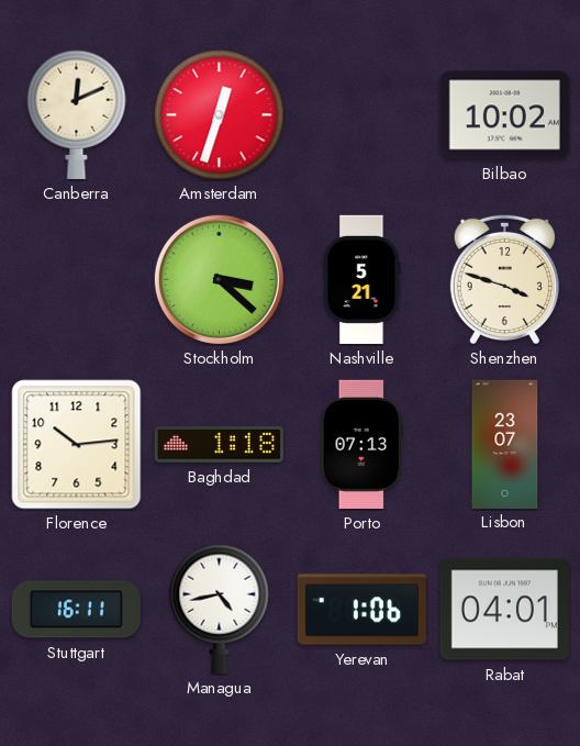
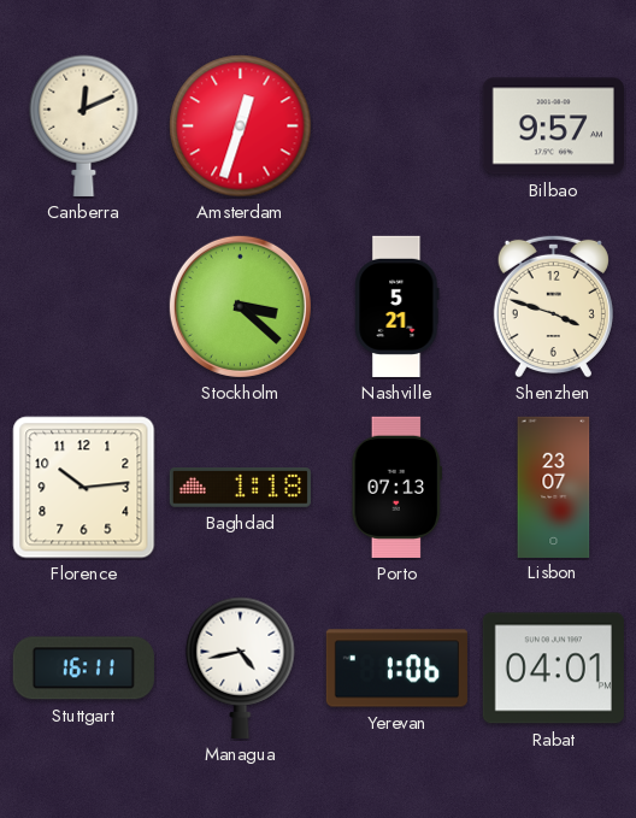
Bilbao: 10:02 -> 9:57
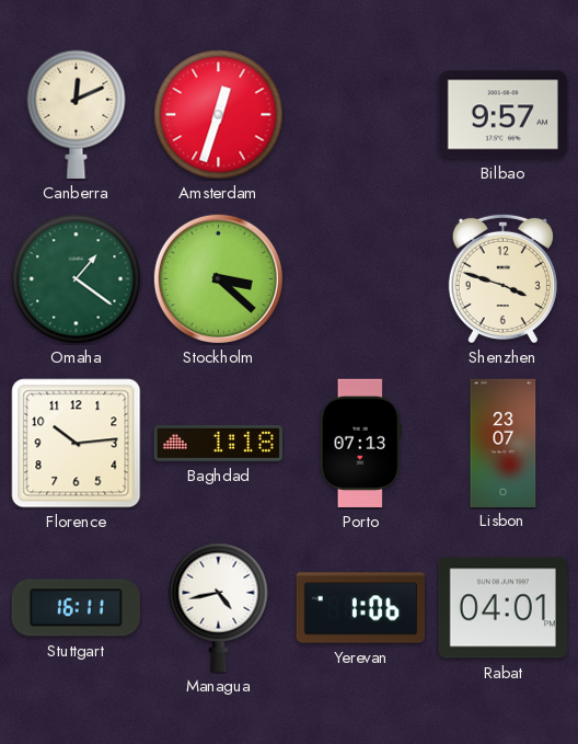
Omaha: none -> 1:21
Nashville: 5:21 -> none
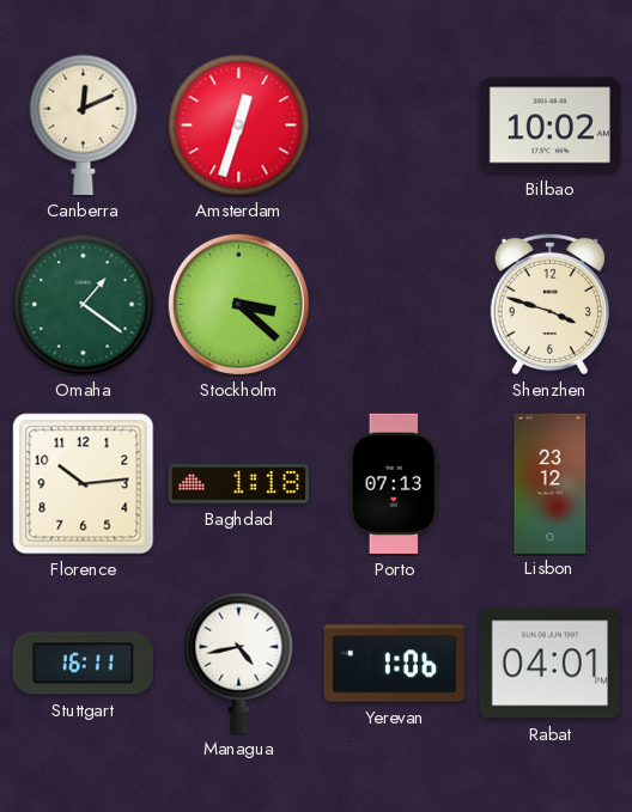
Bilbao: 9:57 -> 10:02
Lisbon: 23:07 -> 23:12
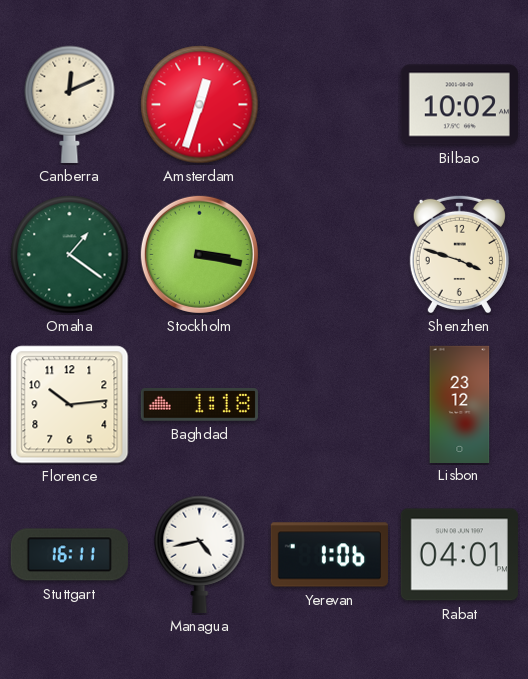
Stockholm: 3:22 -> 3:17
Porto: 07:13 -> none
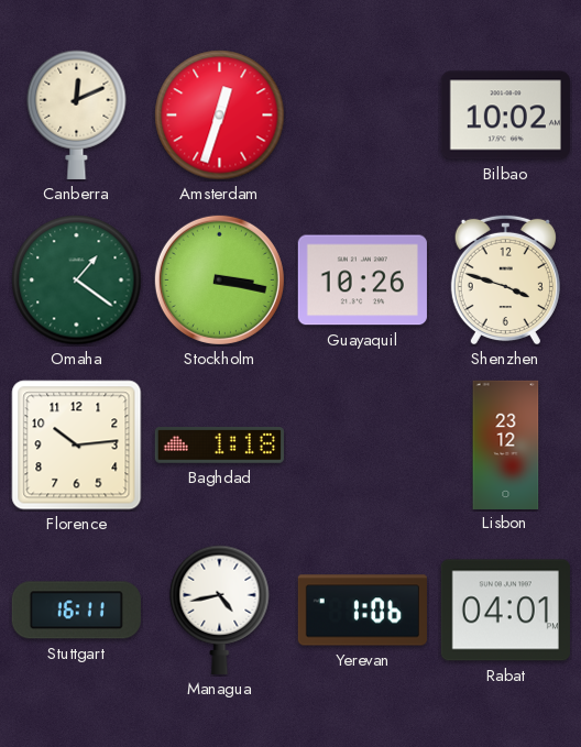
Guayaquil: none -> 10:26
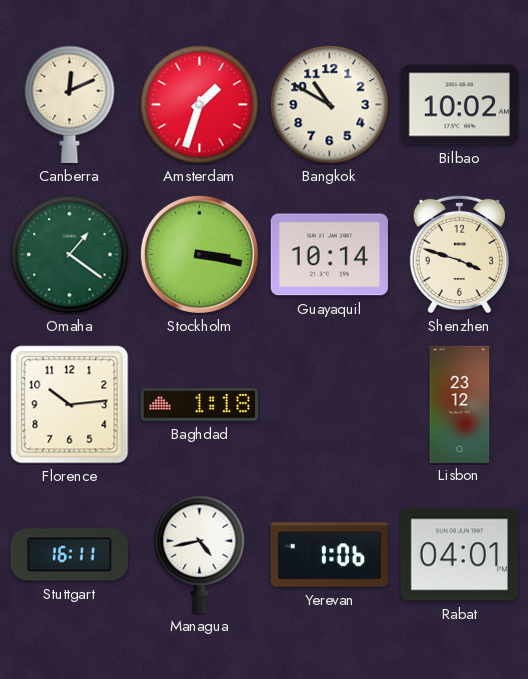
Amsterdam: 12:33 -> 1:33
Bangkok: none -> 10:50
Guayaquil: 10:26 -> 10:14
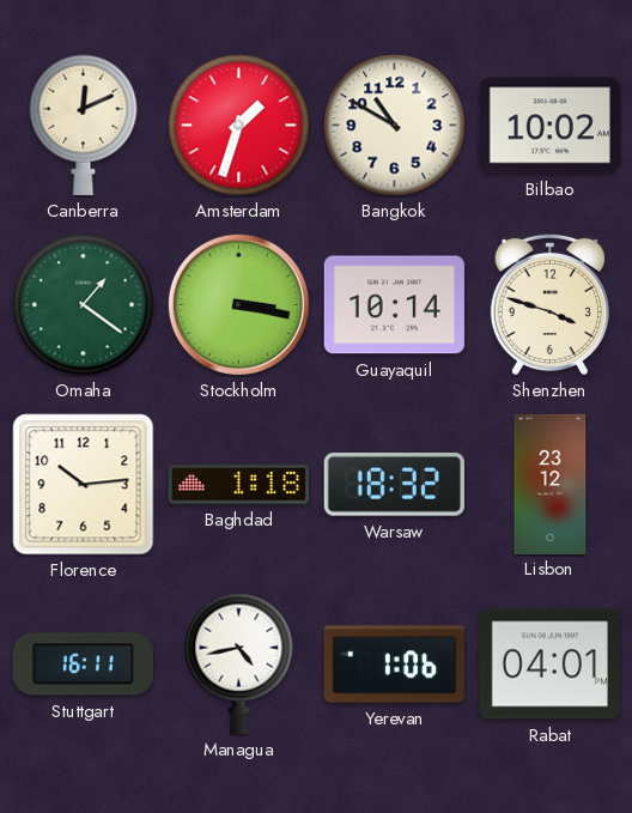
Warsaw: none -> 18:32
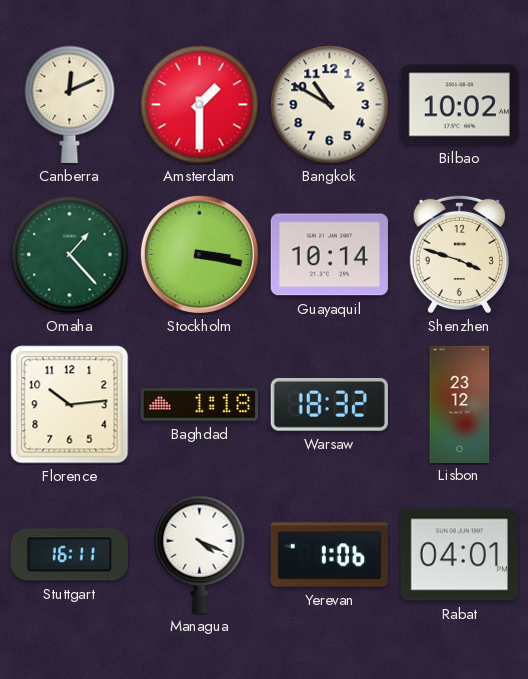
Amsterdam: 1:33 -> 1:30
Omaha: 1:21 -> 1:23
Managua: 4:43 -> 4:19
